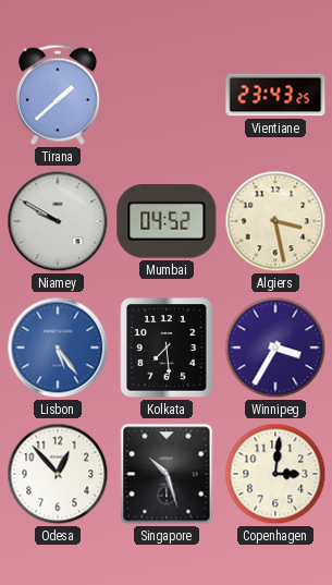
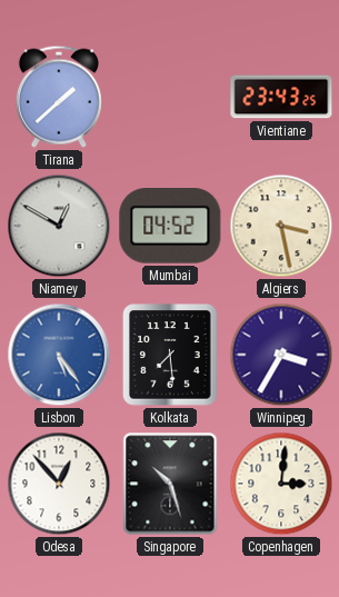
Niamey: 9:50 -> 12:50
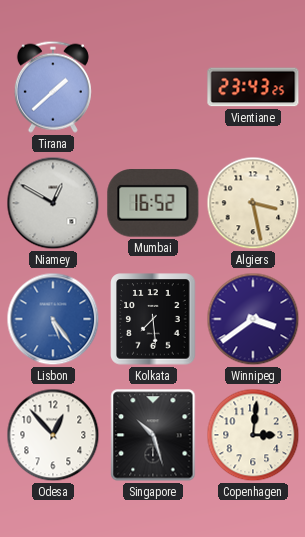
Mumbai: 04:52 -> 16:52
Winnipeg: 3:35 -> 3:39
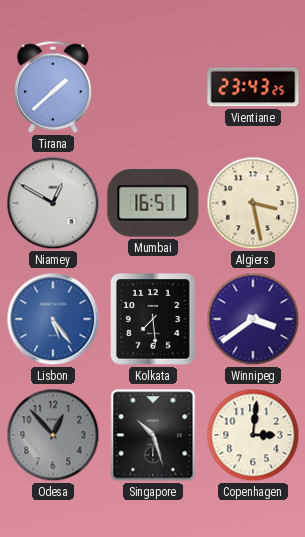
Mumbai: 16:52 -> 16:51
Odesa dial: white -> grey
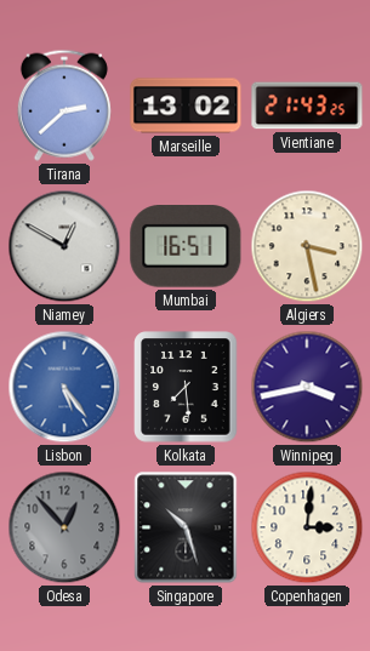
Tirana: 1:38 -> 2:38
Marseille: none -> 13:02
Vientiane: 23:43 -> 21:43
Winnipeg: 3:39 -> 3:43
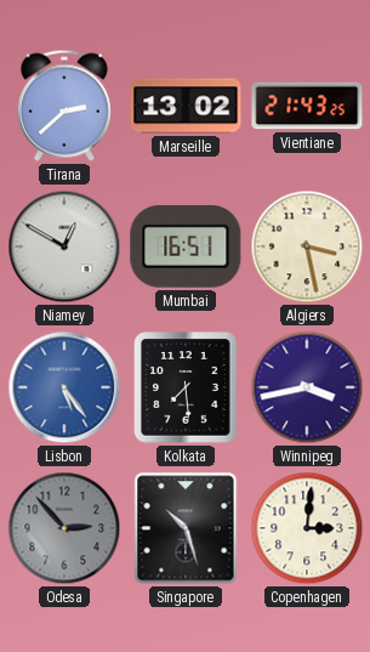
Odesa: 12:53 -> 2:53
